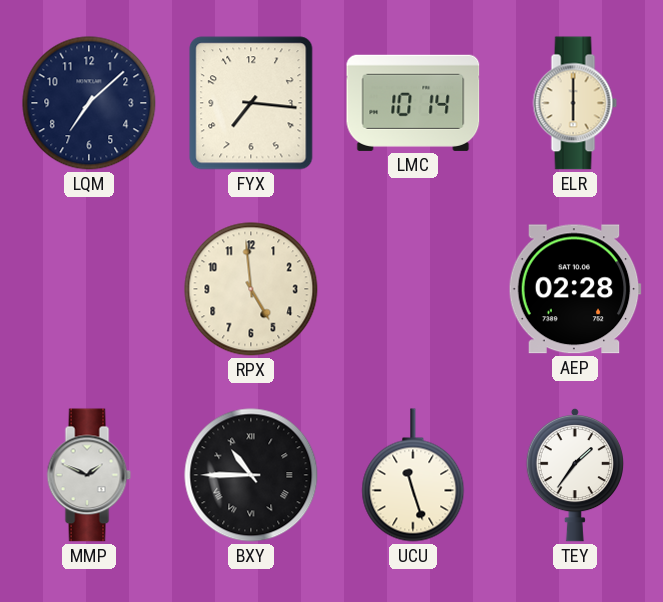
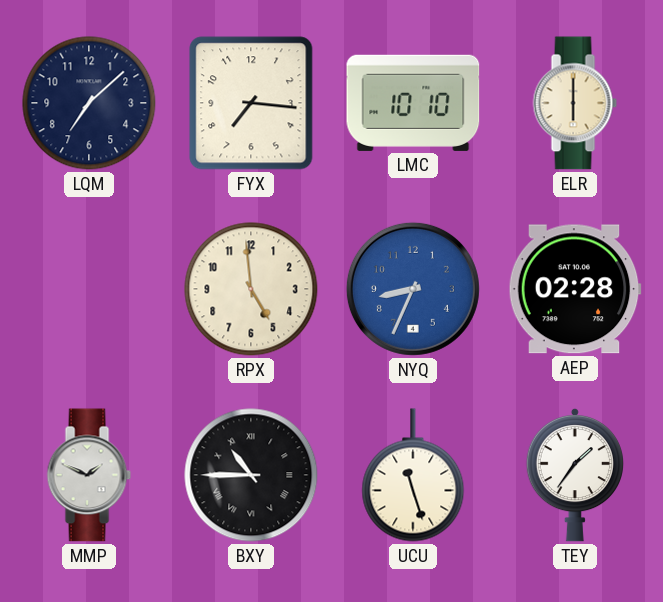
LMC: 10:14 -> 10:10
NYQ: none -> 8:34
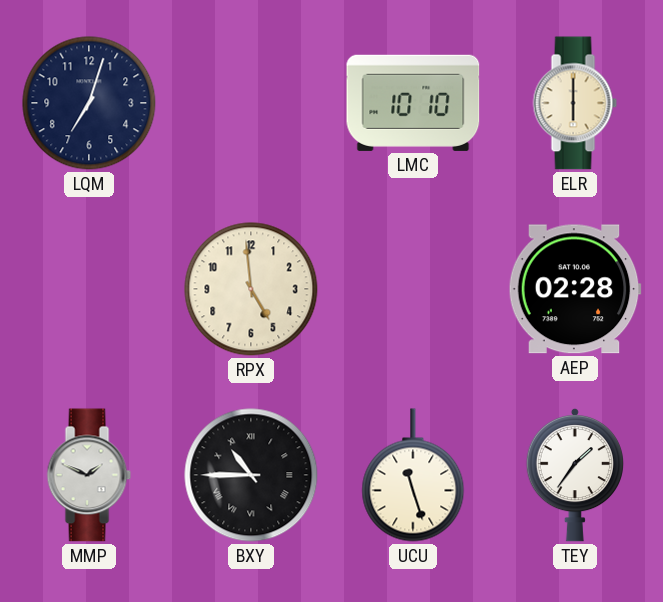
LQM: 7:08 -> 7:03
FYX: 7:16 -> none
NYQ: 8:34 -> none
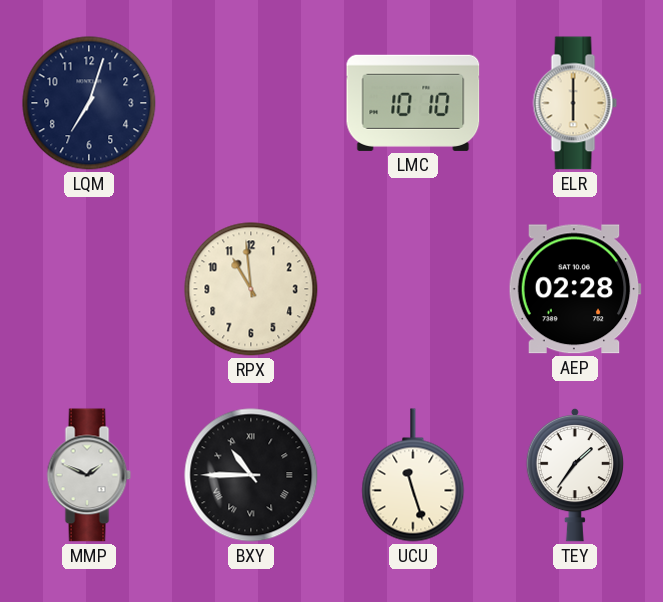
RPX: 4:59 -> 10:59
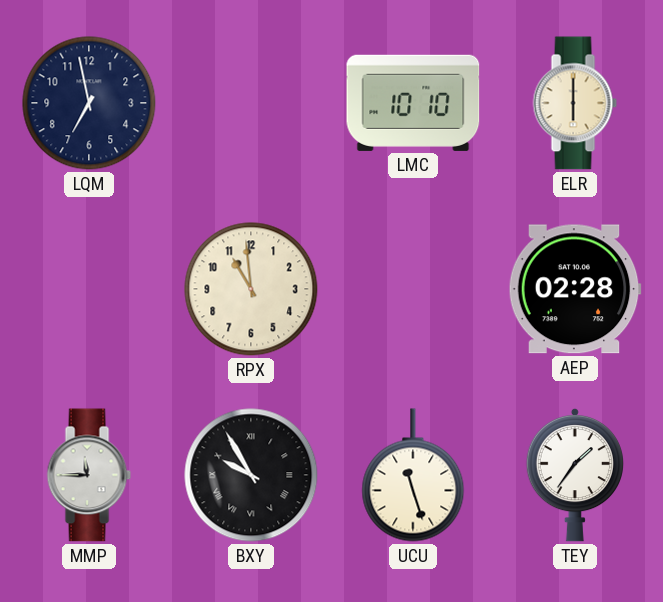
LQM: 7:03 -> 6:58
MMP: 1:49 -> 11:45
BXY: 10:45 -> 9:55
